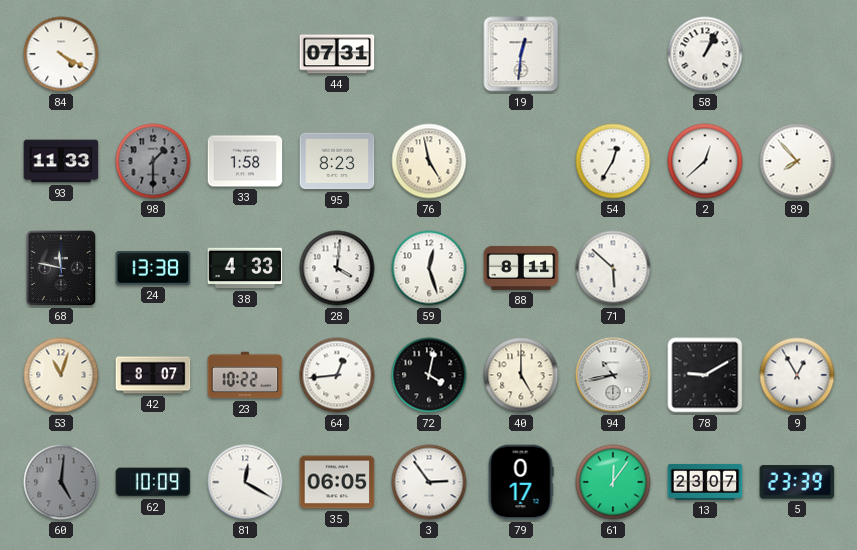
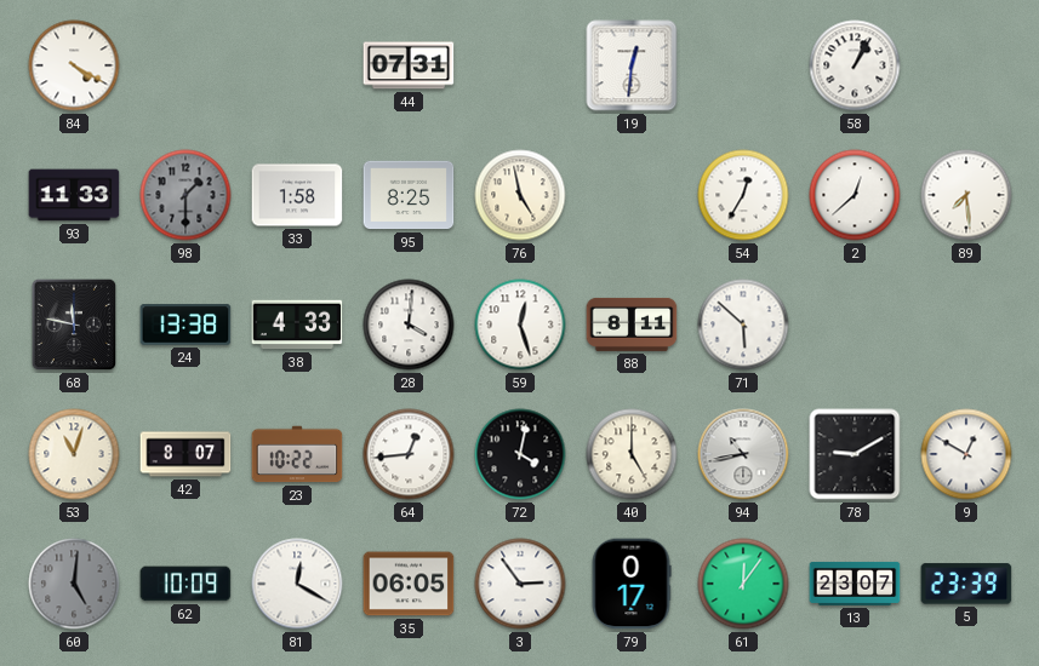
95: 8:23 -> 8:25
89: 7:53 -> 7:29
9: 12:55 -> 12:50
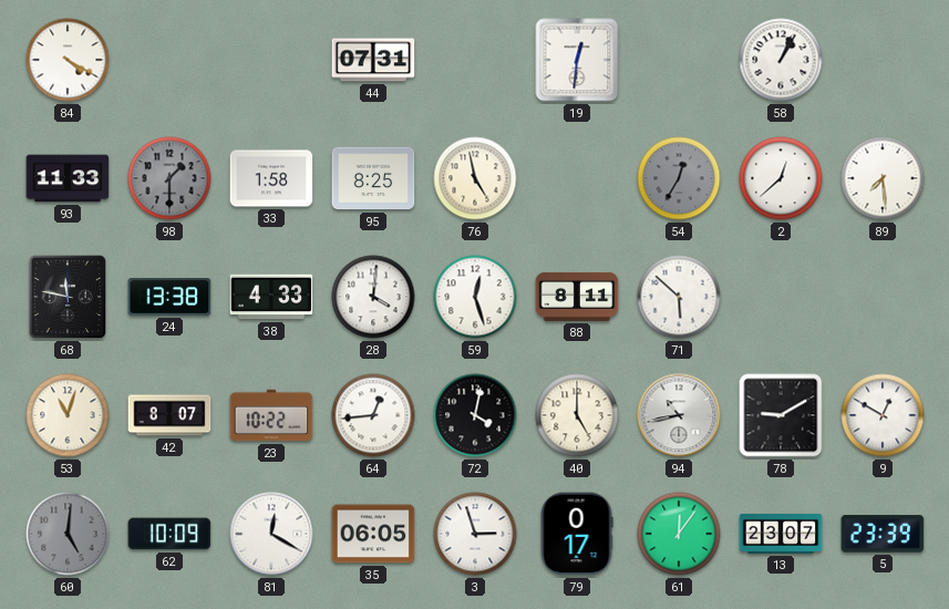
54 dial: white -> grey
3: 2:54 -> 2:57
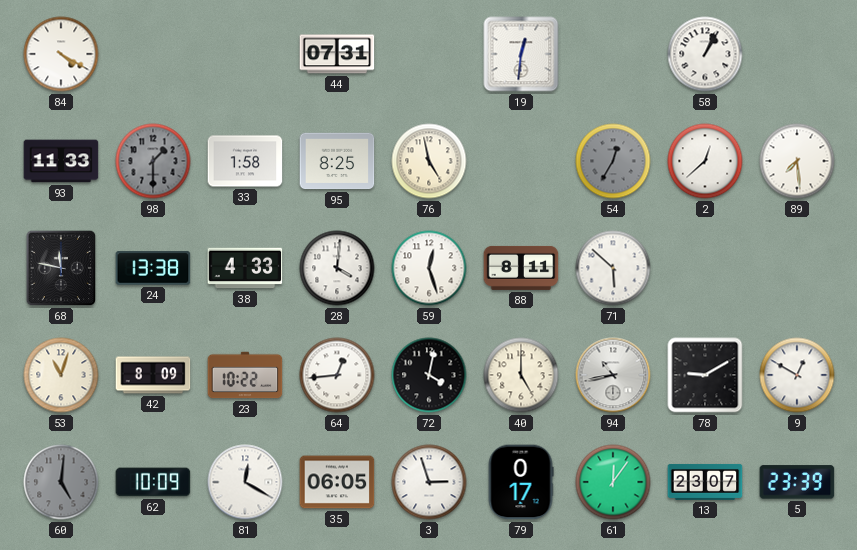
42: 8:07 -> 8:09
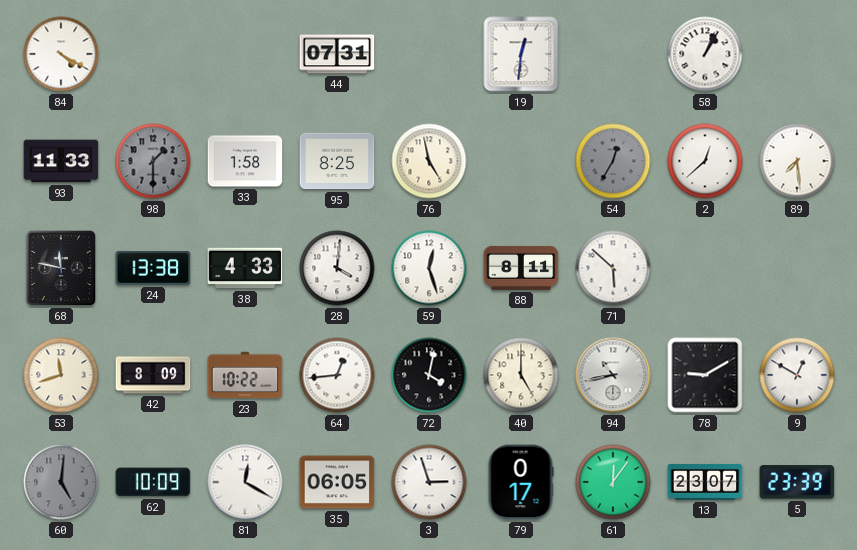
53: 11:03 -> 11:42
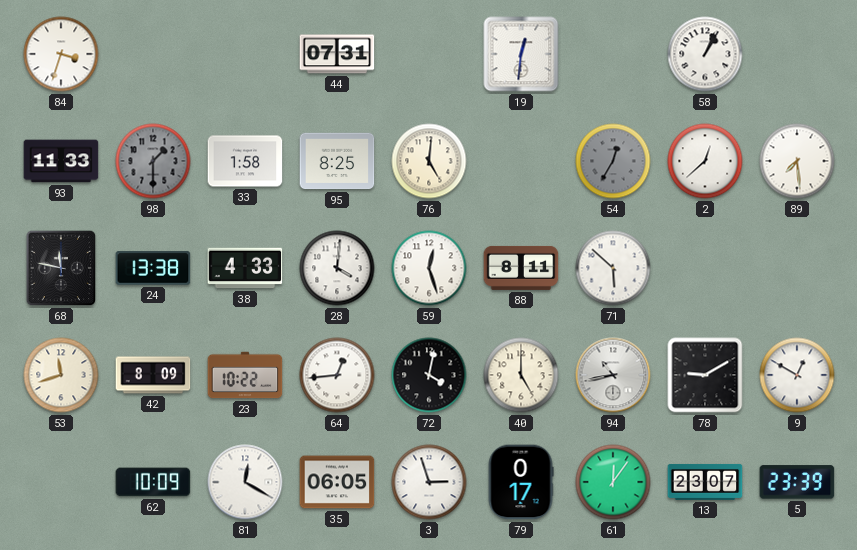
84: 4:20 -> 3:33
76: 4:58 -> 5:01
60: 5:01 -> none
